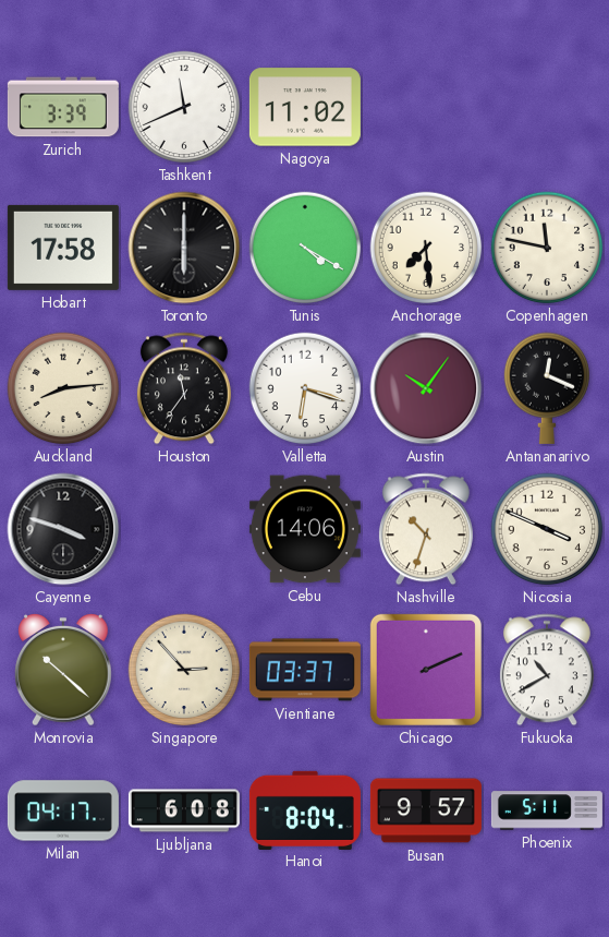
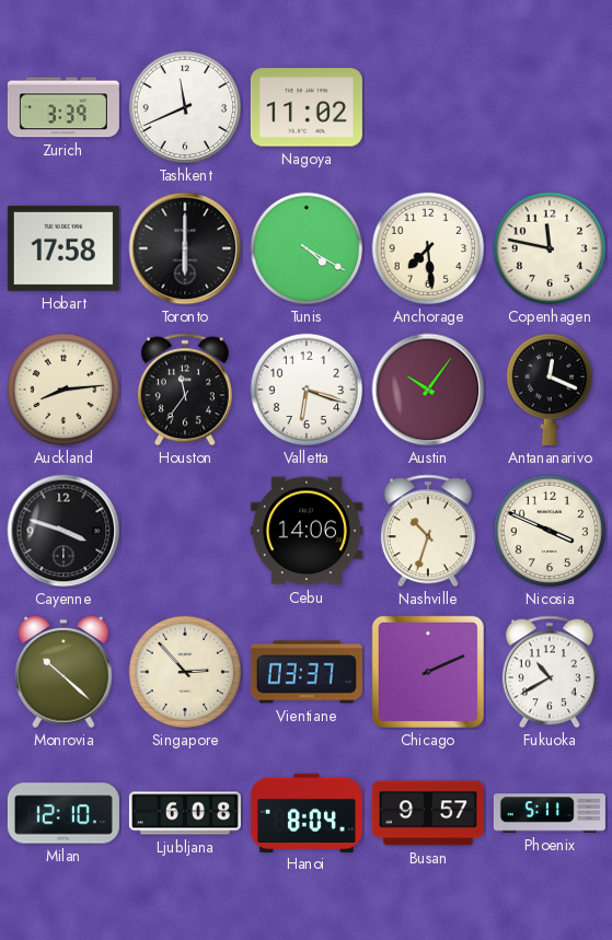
Milan: 04:17 -> 12:10
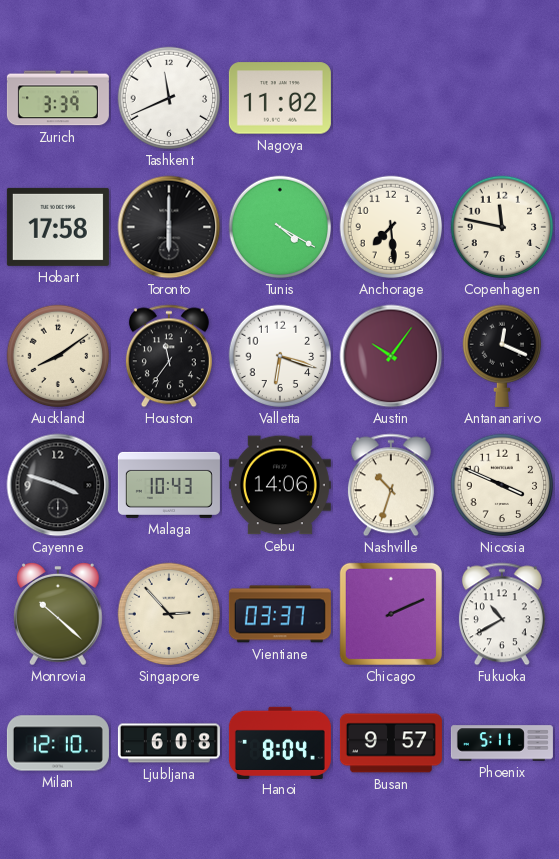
Auckland: 8:14 -> 8:09
Malaga: none -> 10:43
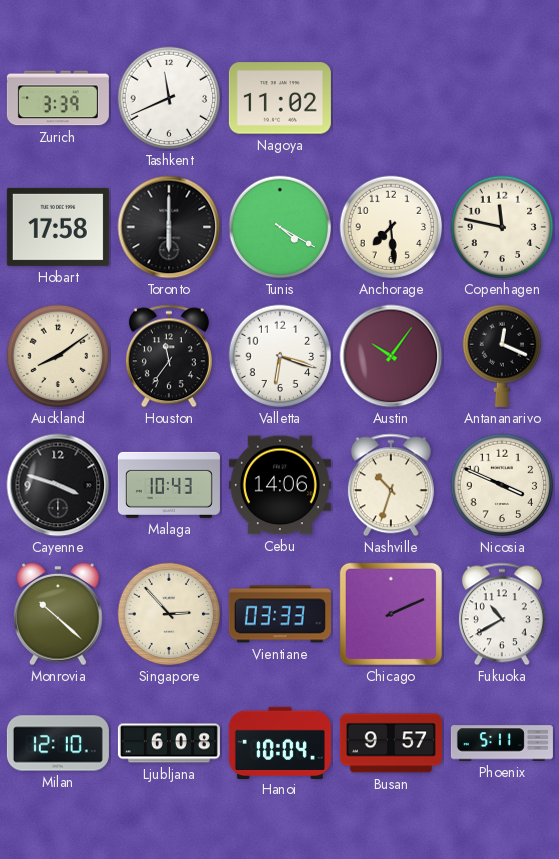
Vientiane: 03:37 -> 03:33
Hanoi: 8:04 -> 10:04
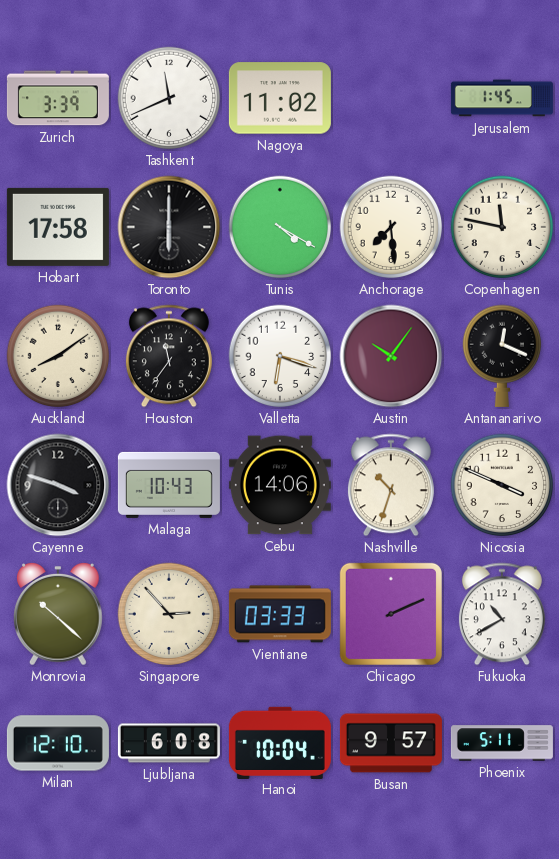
Jerusalem: none -> 1:45
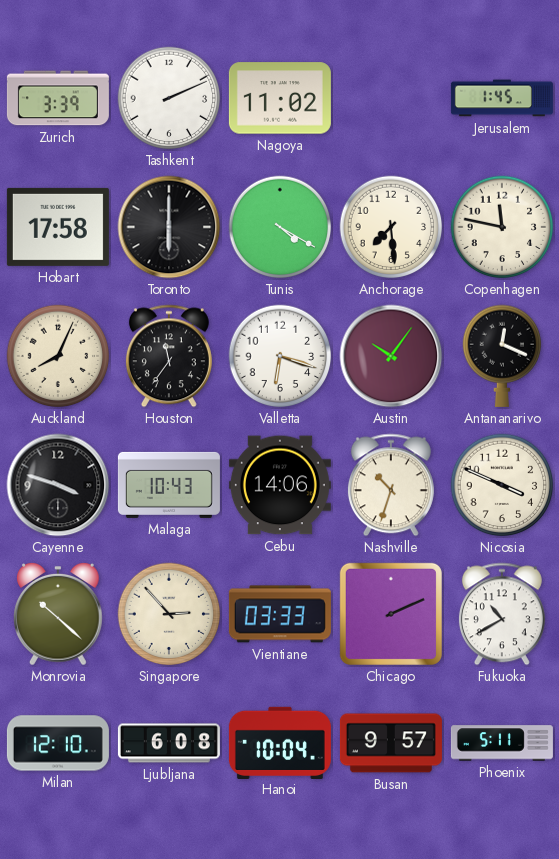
Tashkent: 11:41 -> 2:11
Auckland: 8:09 -> 8:04
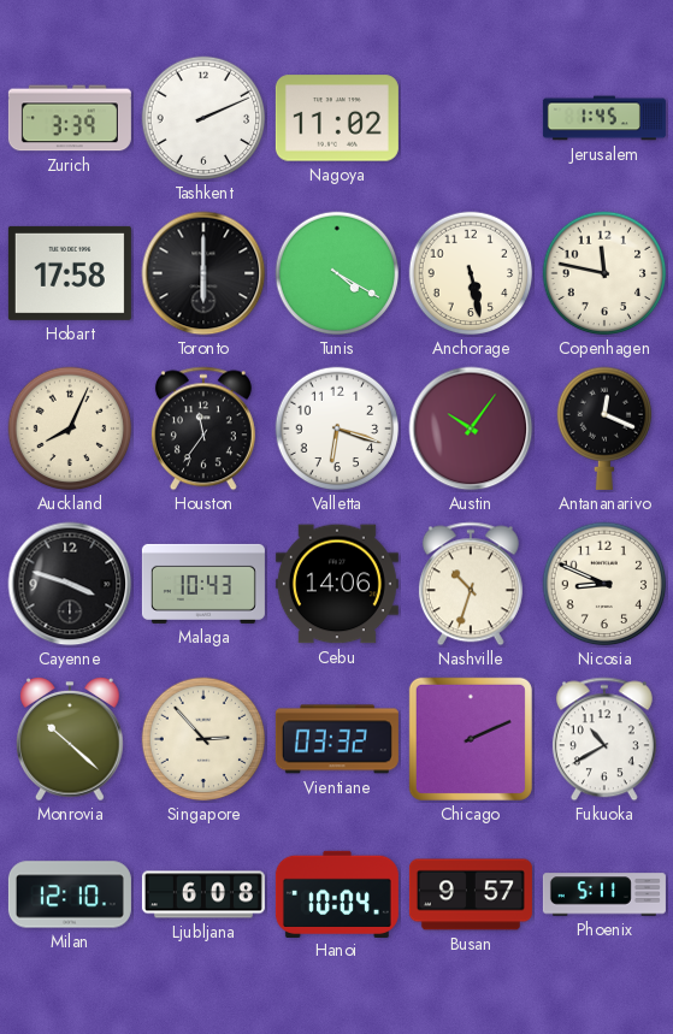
Anchorage: 7:29 -> 5:28
Nicosia: 3:49 -> 8:49
Vientiane: 03:33 -> 03:32
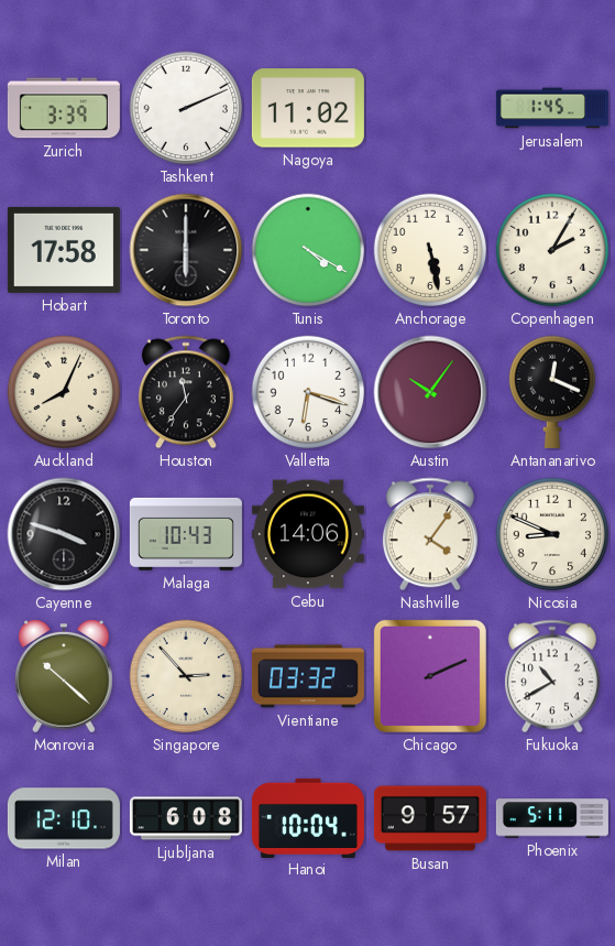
Copenhagen: 11:47 -> 2:05
Nashville: 10:33 -> 4:06
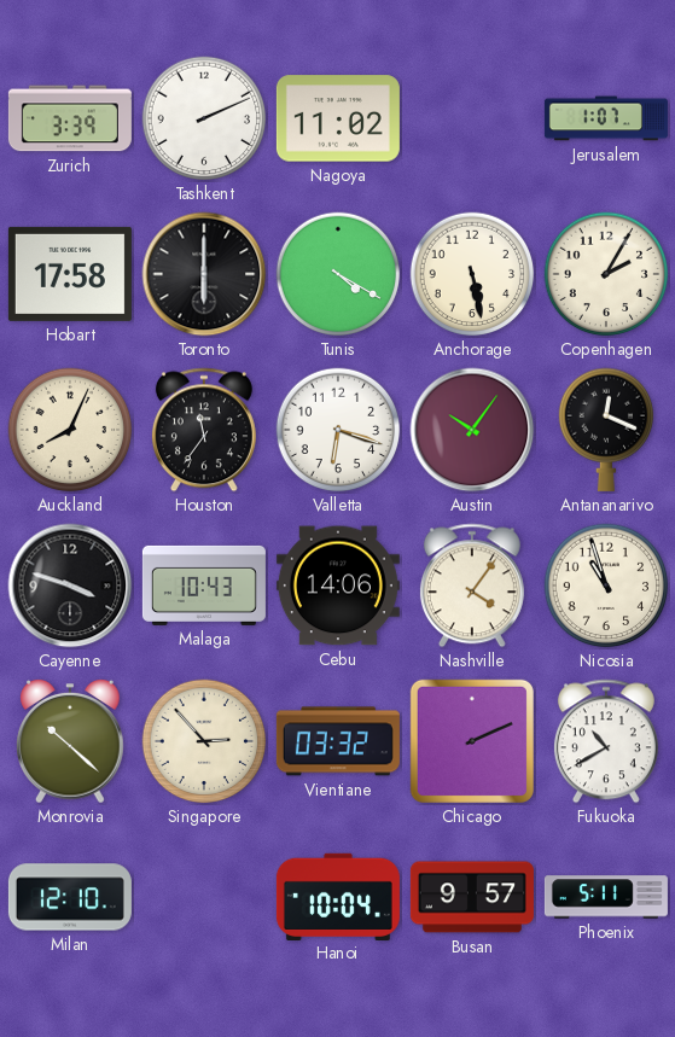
Jerusalem: 1:45 -> 1:07
Nicosia: 8:49 -> 10:57
Ljubljana: 6:08 -> none
